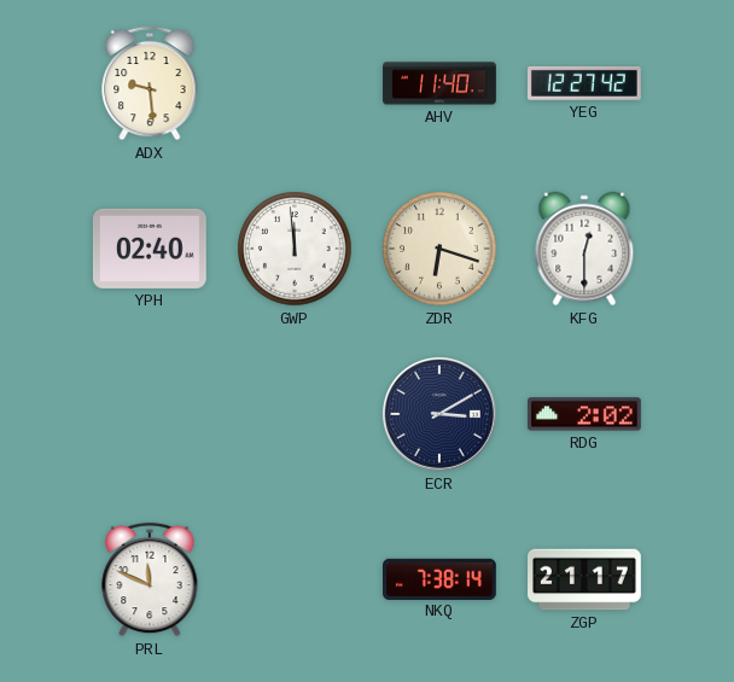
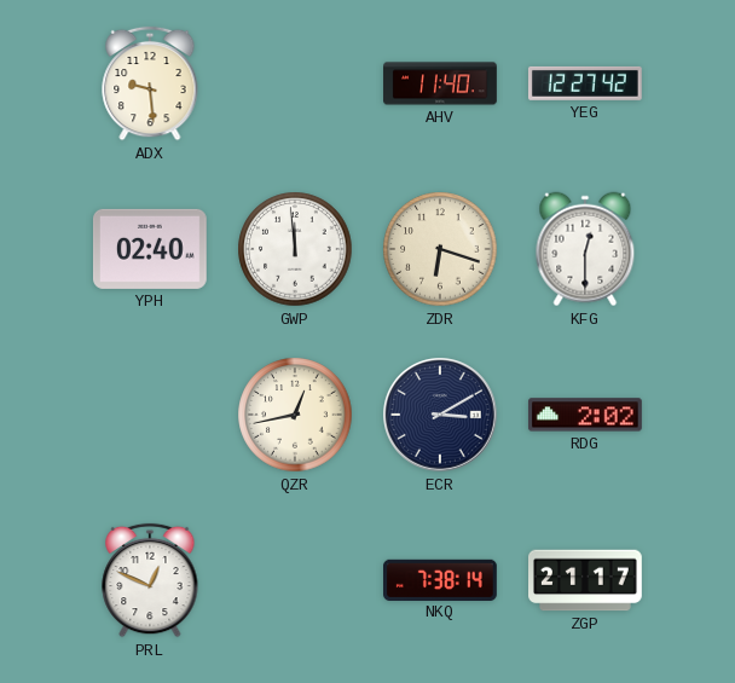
QZR: none -> 12:43
PRL: 11:49 -> 12:49
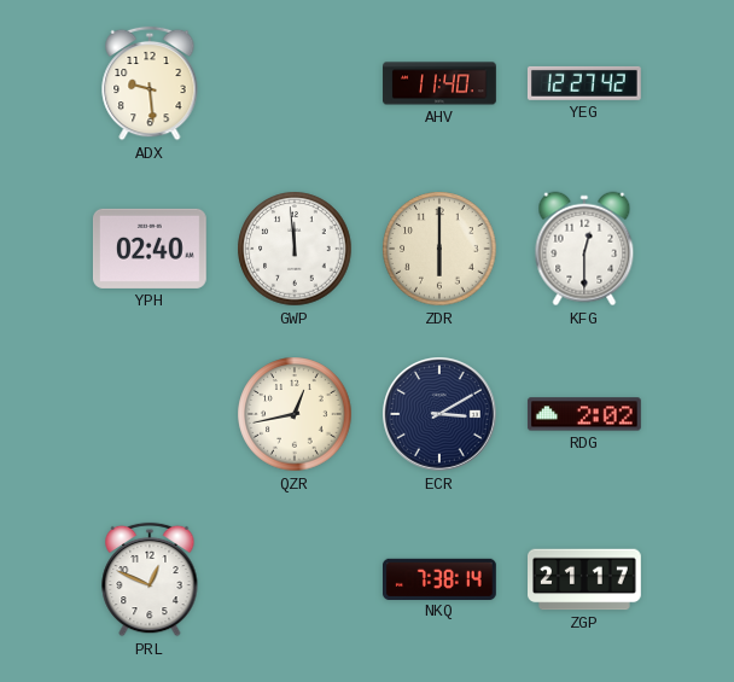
ZDR: 6:18 -> 6:00
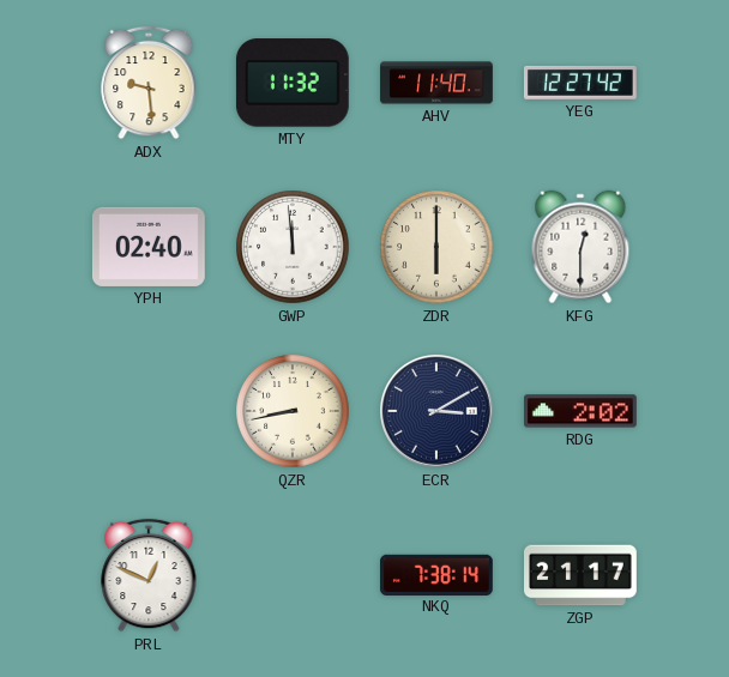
MTY: none -> 11:32
QZR: 12:43 -> 8:43
